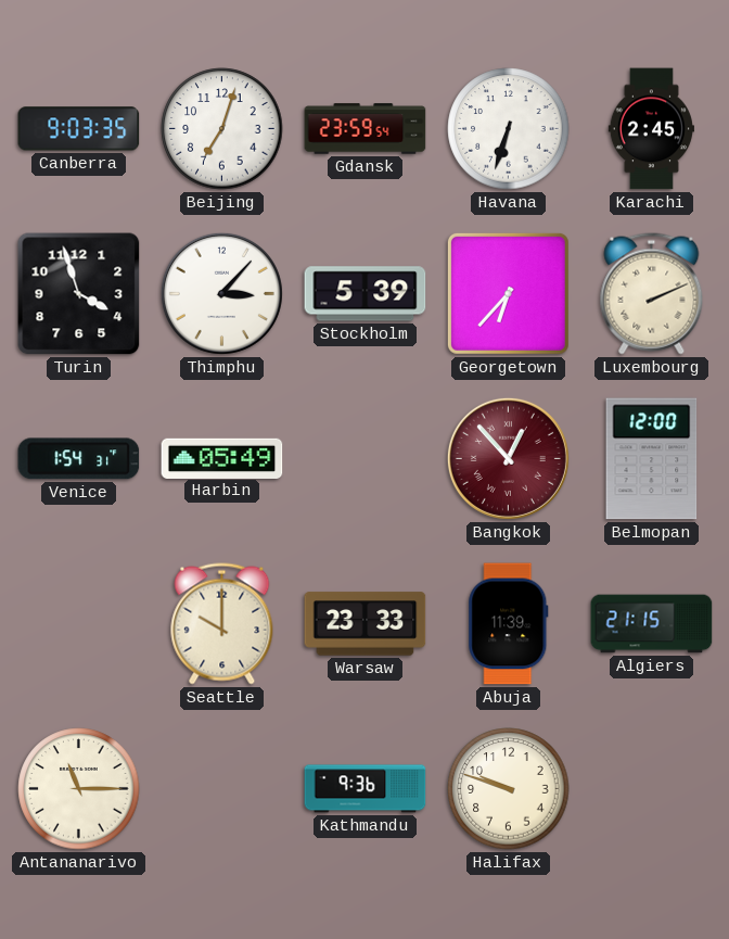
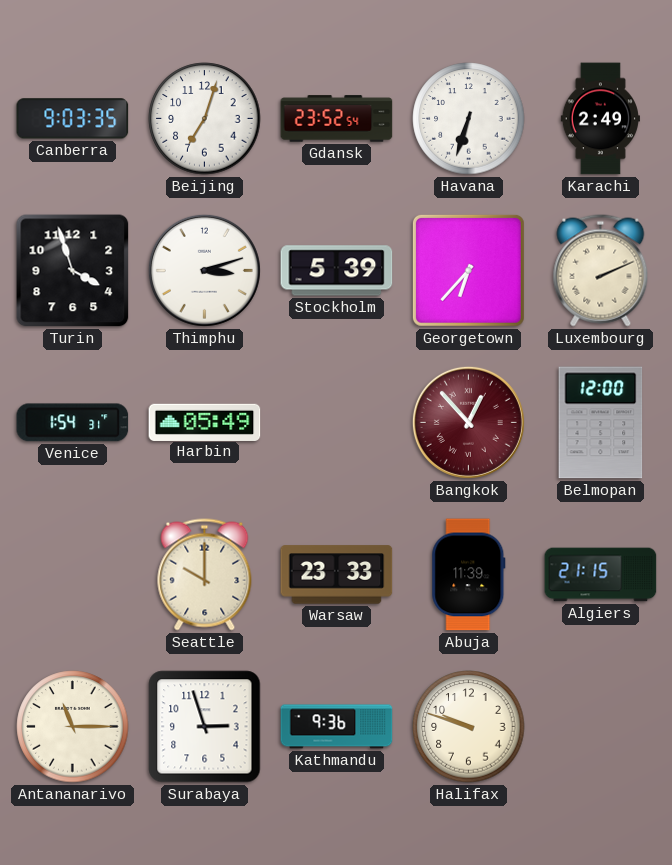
Gdansk: 23:59 -> 23:52
Karachi: 2:45 -> 2:49
Thimphu: 3:07 -> 3:12
Surabaya: none -> 2:57
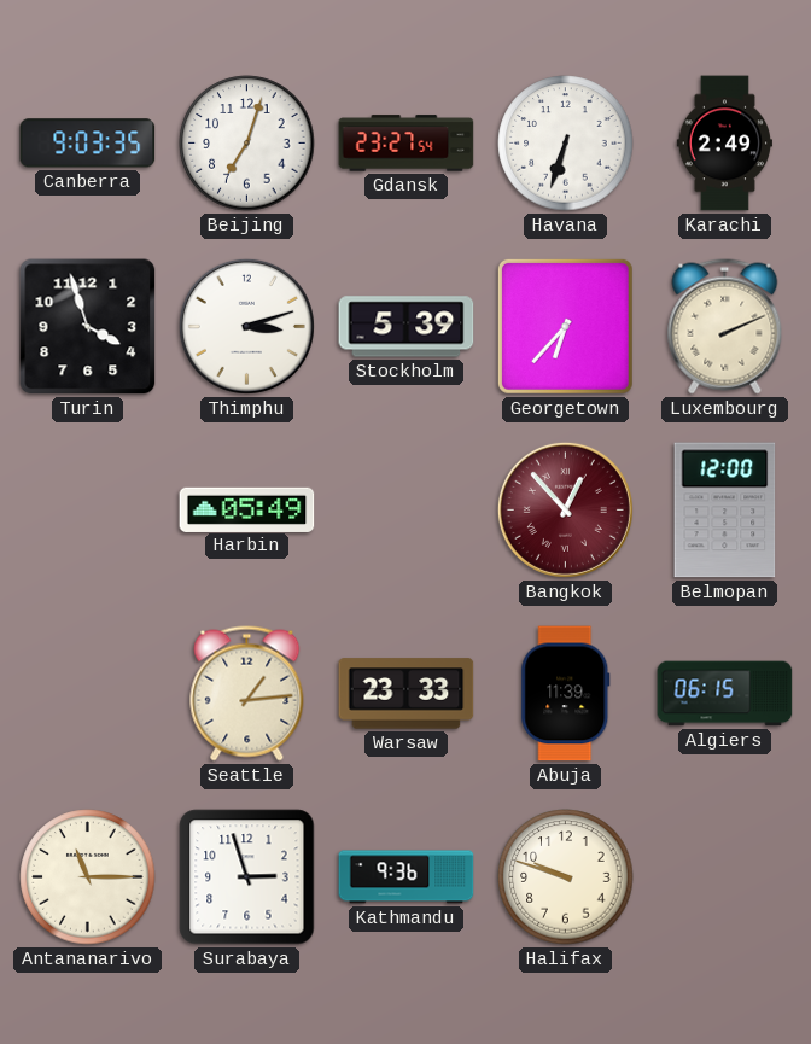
Gdansk: 23:52 -> 23:27
Venice: 1:54 -> none
Seattle: 10:00 -> 1:14
Algiers: 21:15 -> 06:15
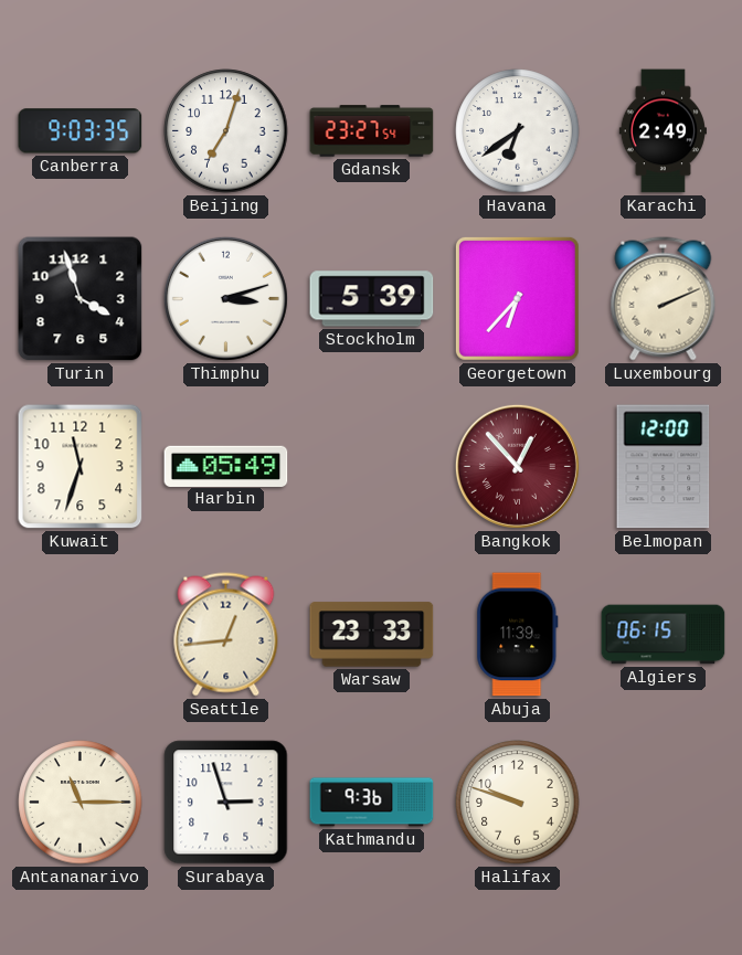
Havana: 6:33 -> 6:39
Kuwait: none -> 11:33
Seattle: 1:14 -> 12:44
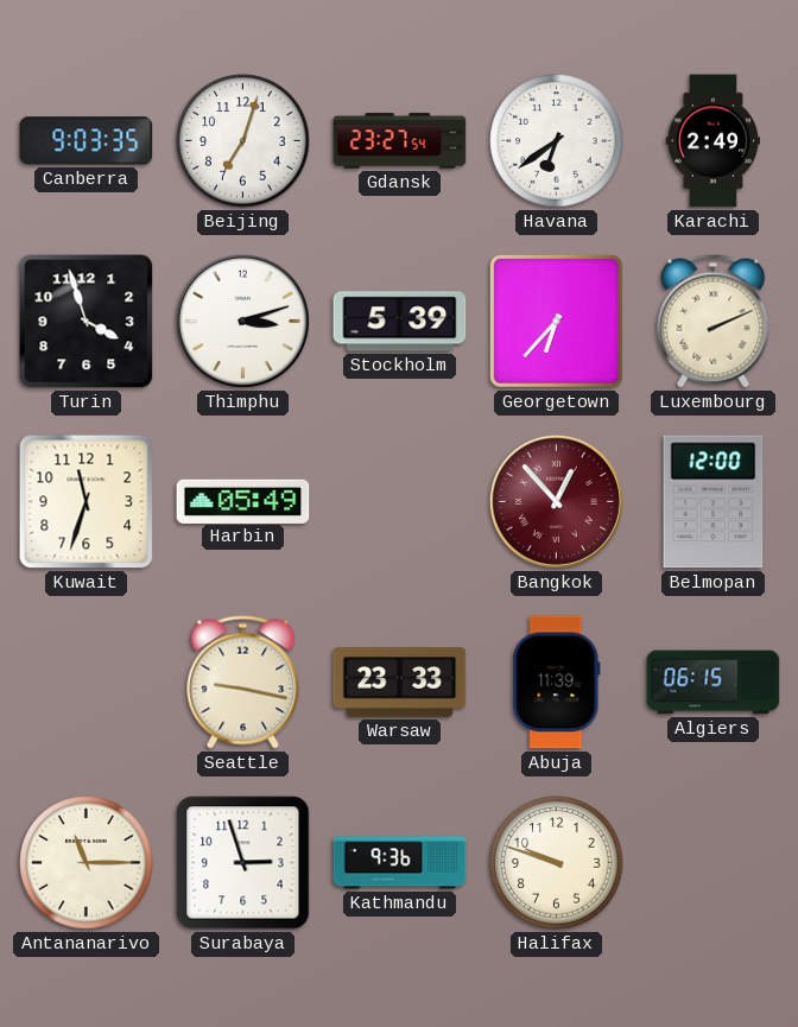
Seattle: 12:44 -> 9:17
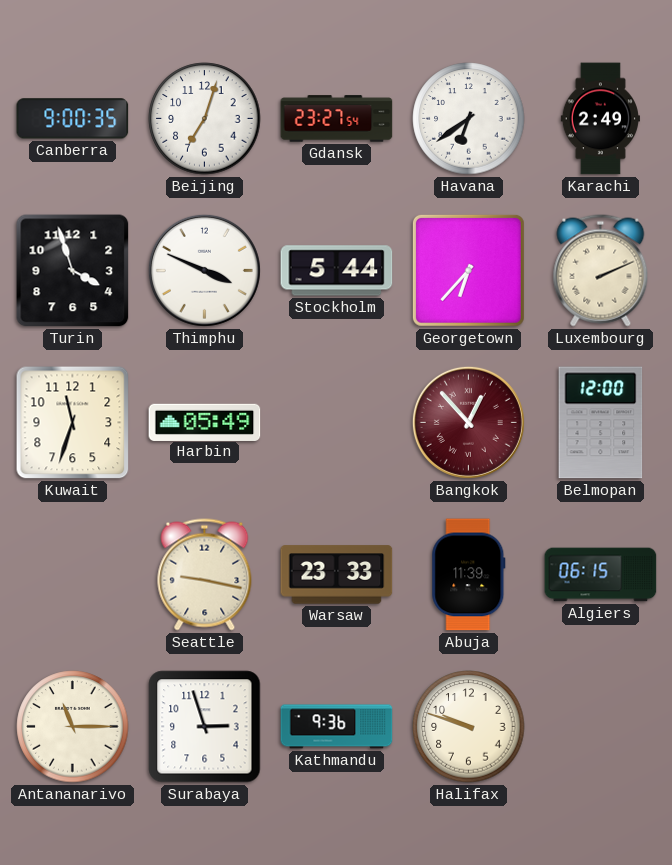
Canberra: 9:03 -> 9:00
Thimphu: 3:12 -> 3:49
Stockholm: 5:39 -> 5:44
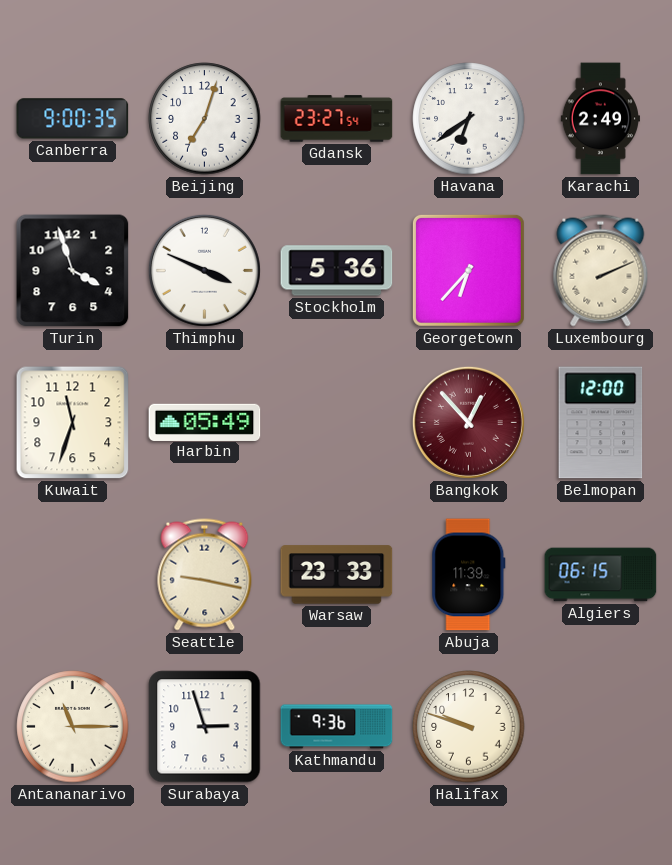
Stockholm: 5:44 -> 5:36
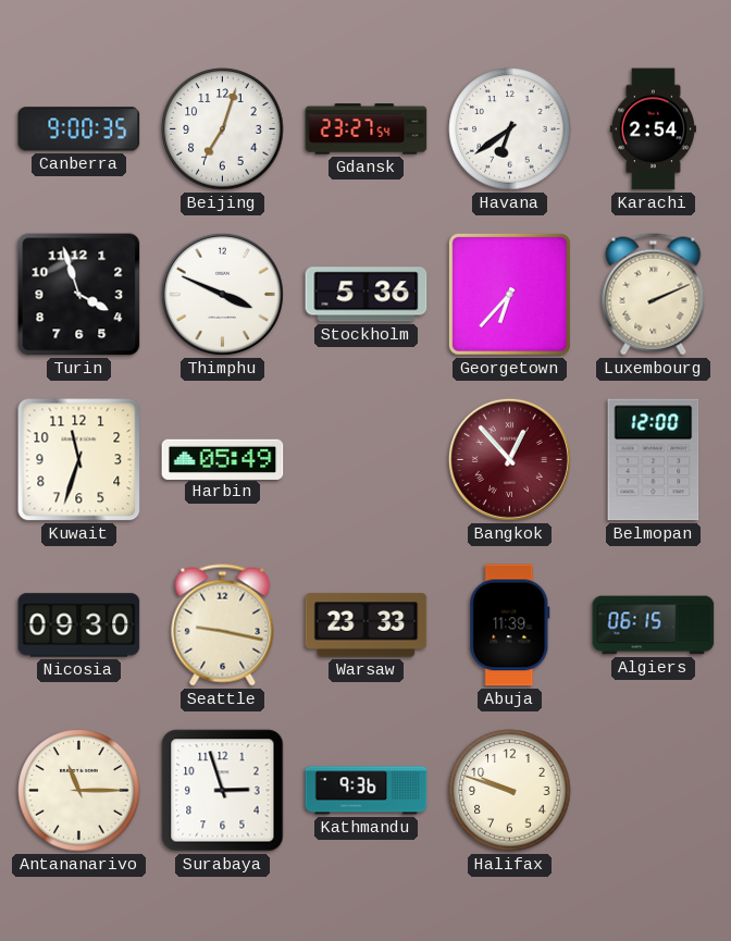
Karachi: 2:49 -> 2:54
Nicosia: none -> 09:30
